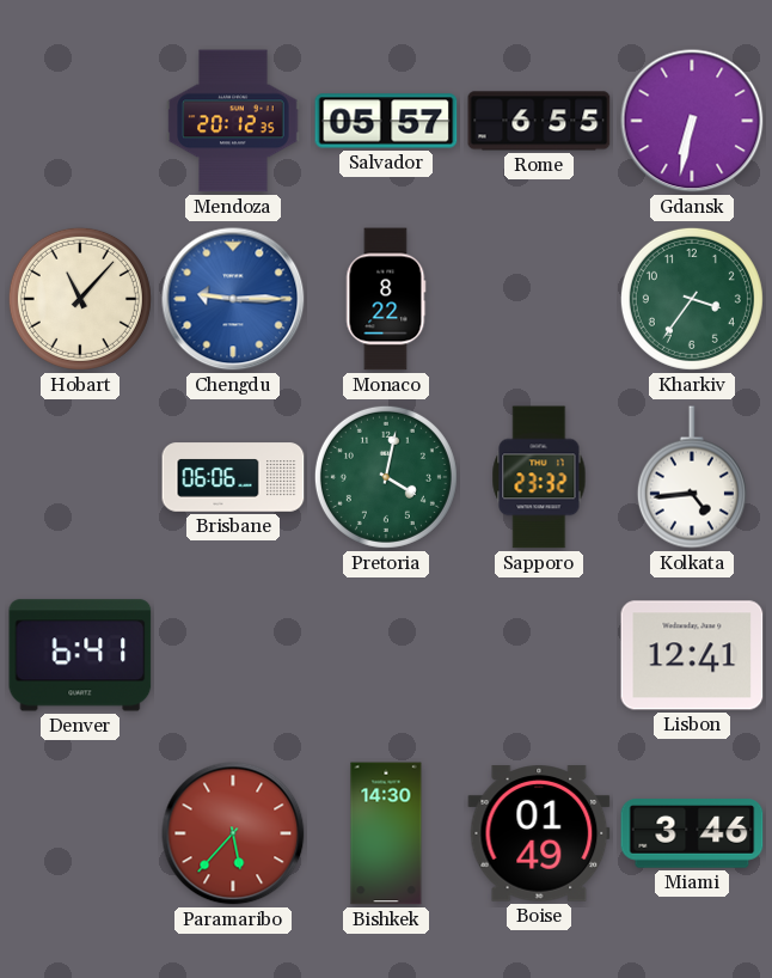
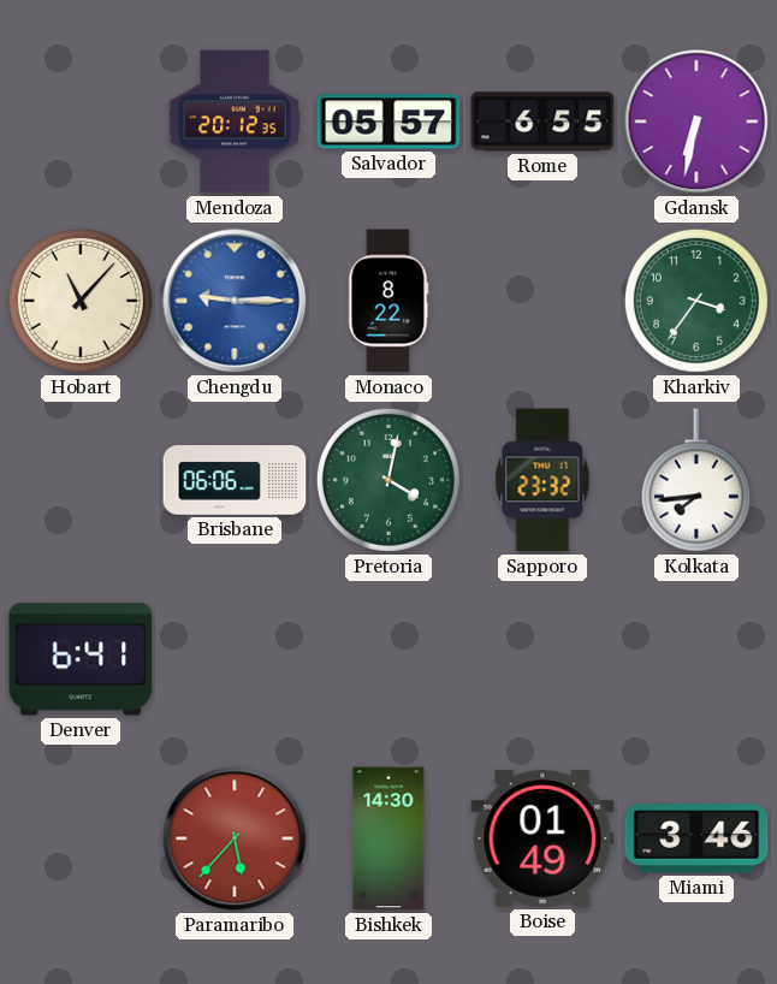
Kolkata: 4:44 -> 7:44
Lisbon: 12:41 -> none
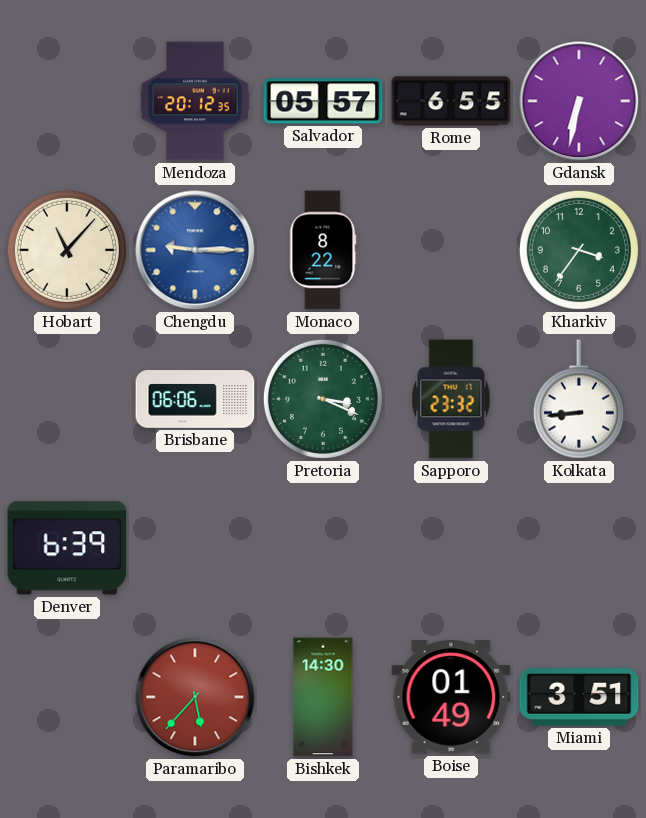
Pretoria: 4:02 -> 3:19
Kolkata: 7:44 -> 8:44
Denver: 6:41 -> 6:39
Miami: 3:46 -> 3:51
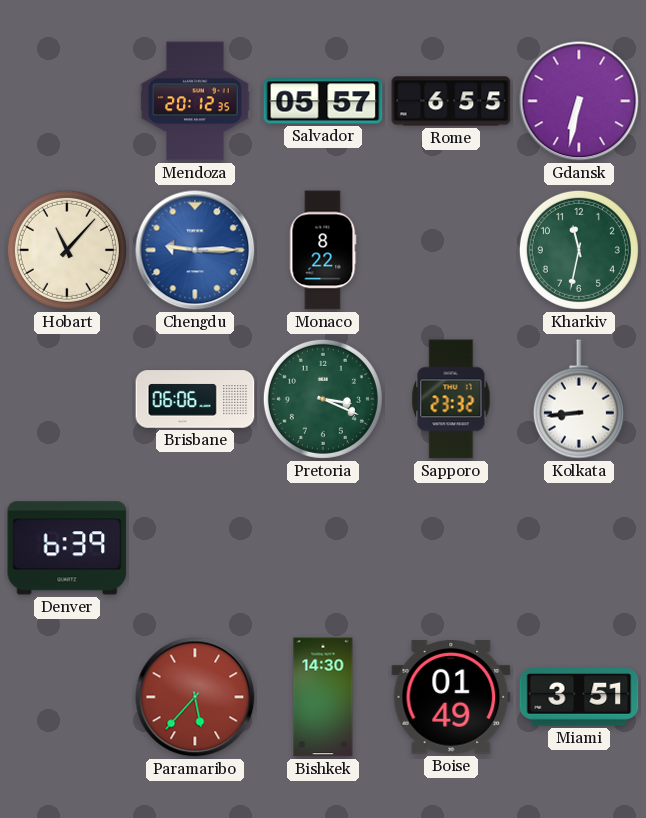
Kharkiv: 3:36 -> 11:32
